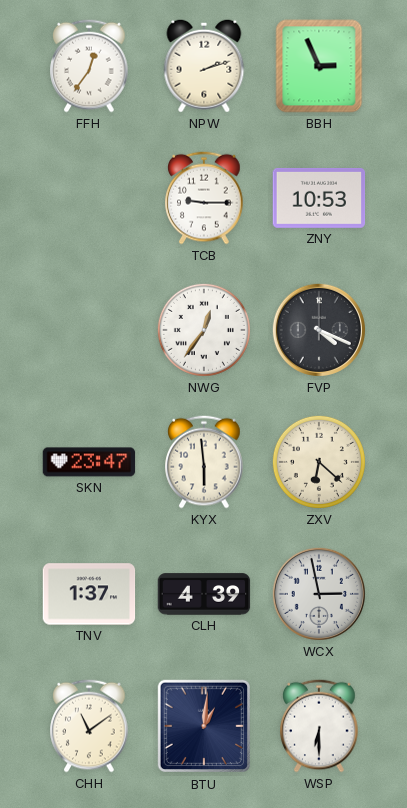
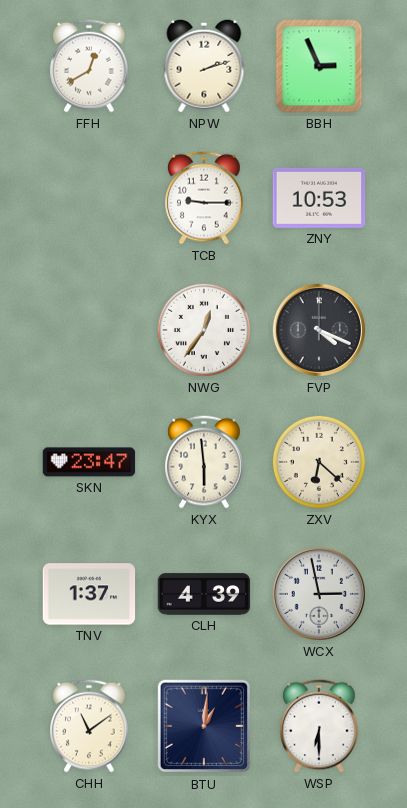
FFH: 12:36 -> 12:40
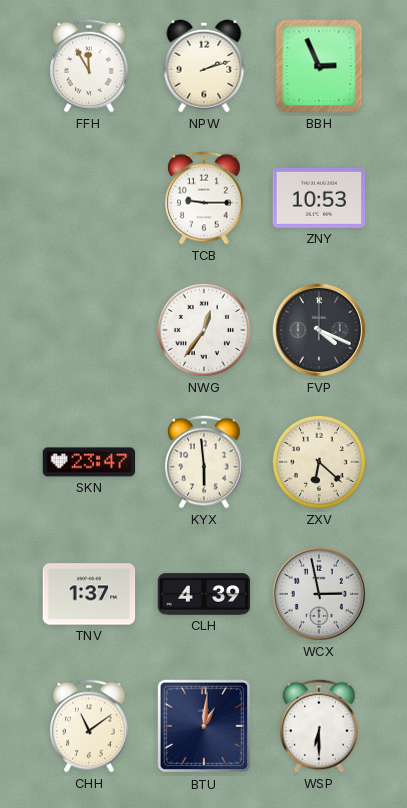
FFH: 12:40 -> 11:55
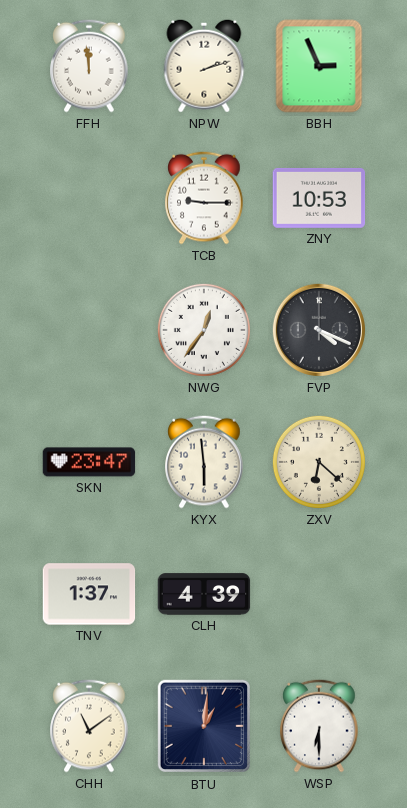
FFH: 11:55 -> 11:59
WCX: 2:58 -> none
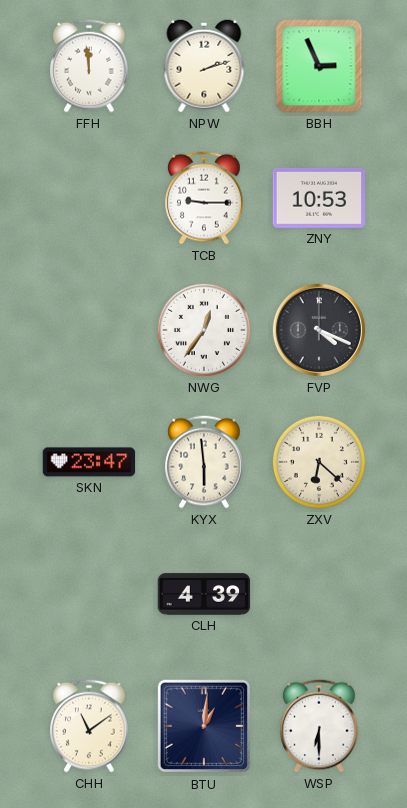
TNV: 1:37 -> none
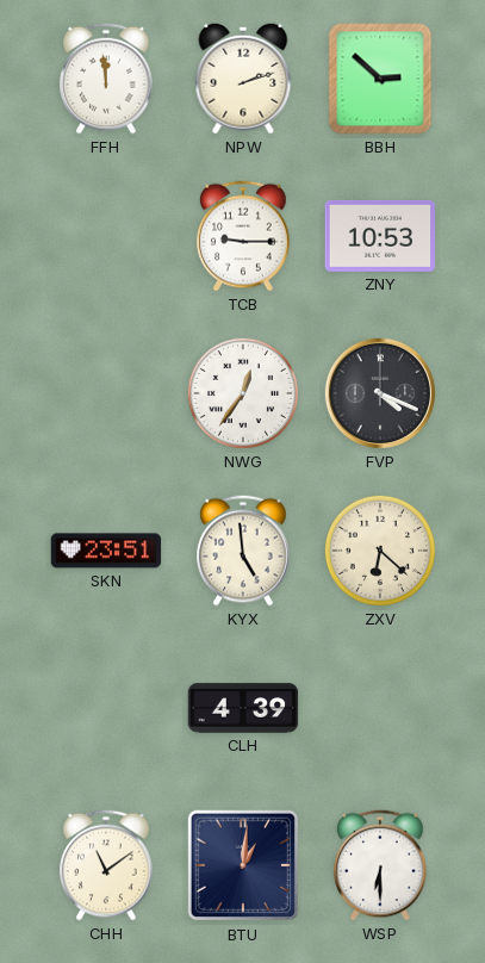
BBH: 2:56 -> 2:52
SKN: 23:47 -> 23:51
KYX: 5:59 -> 4:59
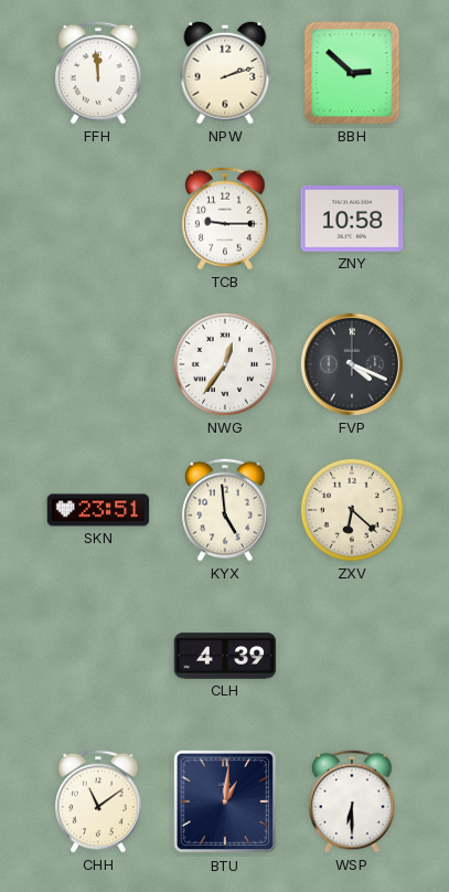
ZNY: 10:53 -> 10:58
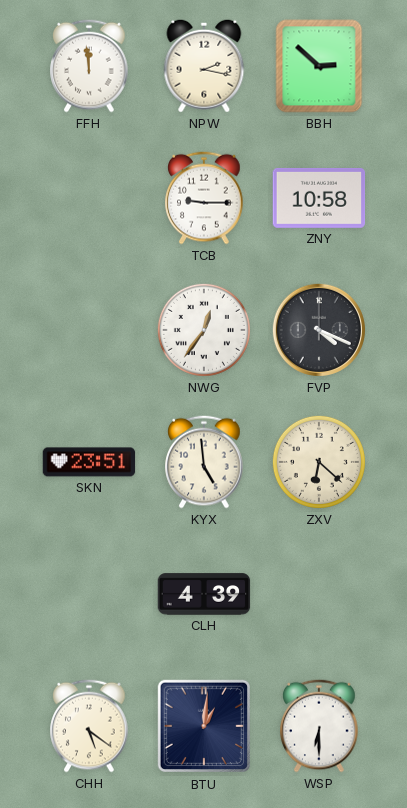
NPW: 2:12 -> 2:17
CHH: 11:09 -> 5:21
